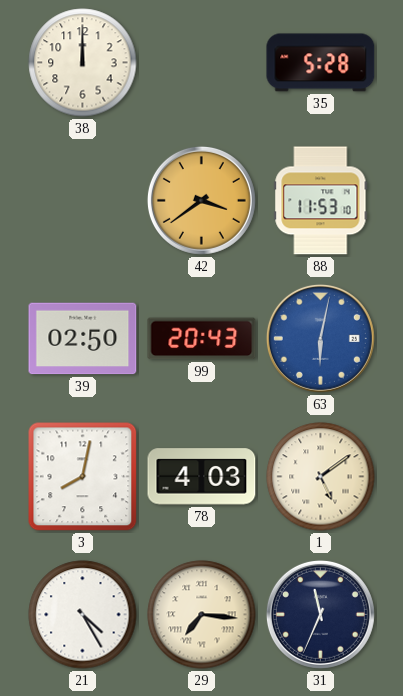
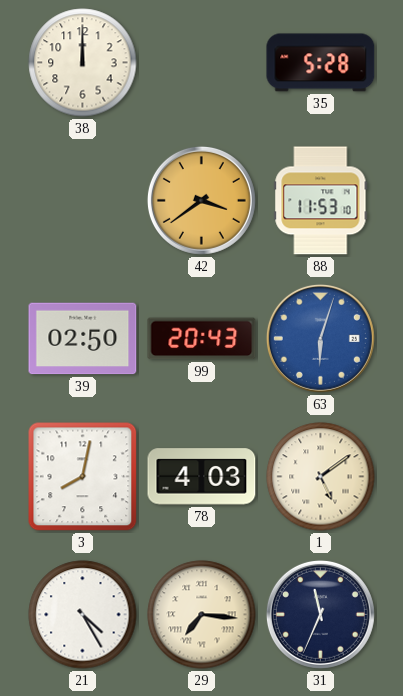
63: 6:02 -> 6:03
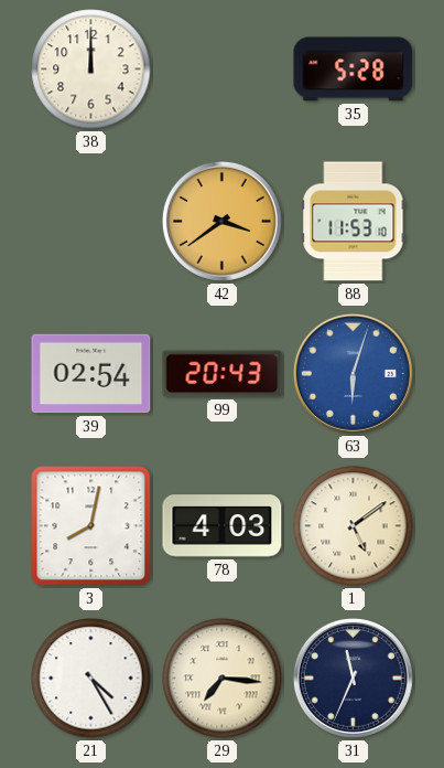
39: 02:50 -> 02:54
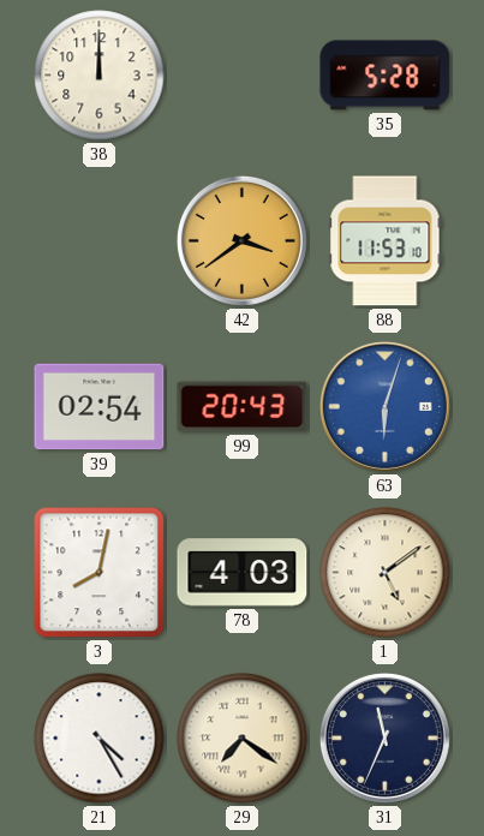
29: 7:16 -> 7:21
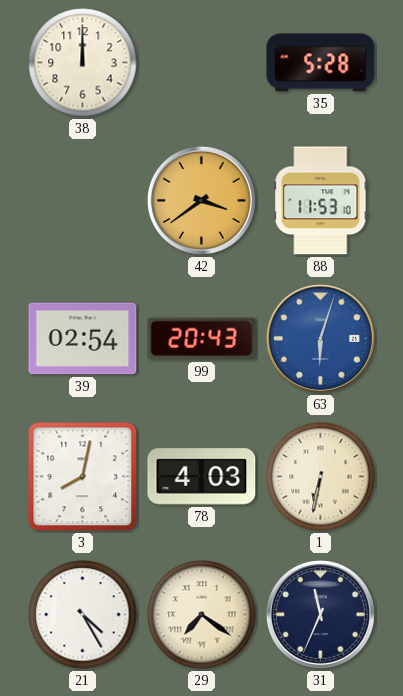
1: 5:09 -> 6:32
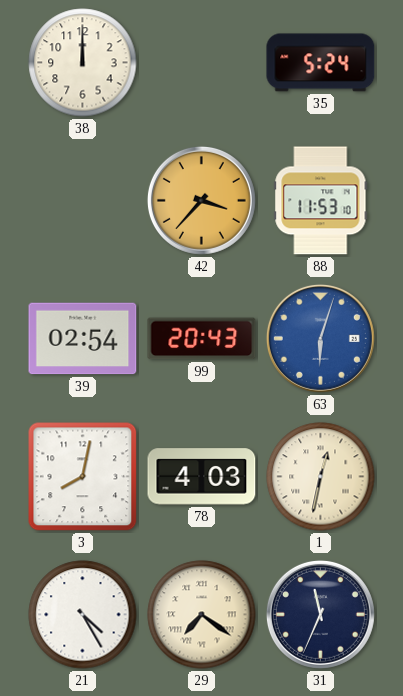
35: 5:28 -> 5:24
42: 3:39 -> 3:37
1: 6:32 -> 12:32
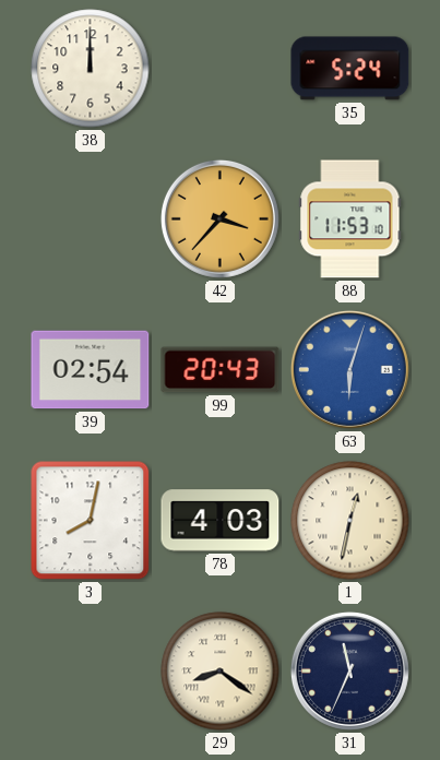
21: 4:25 -> none
29: 7:21 -> 8:21
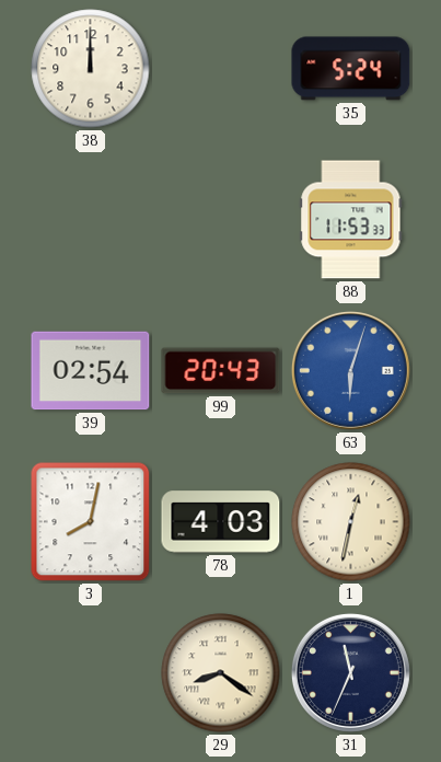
42: 3:37 -> none
88: 11:53:10 -> 11:53:33
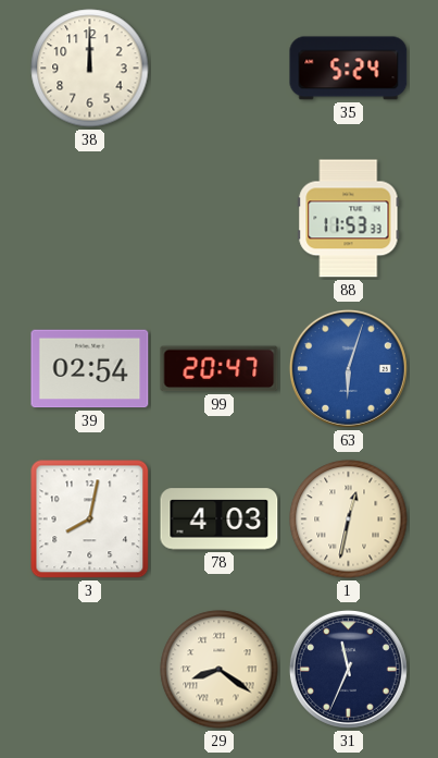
99: 20:43 -> 20:47
